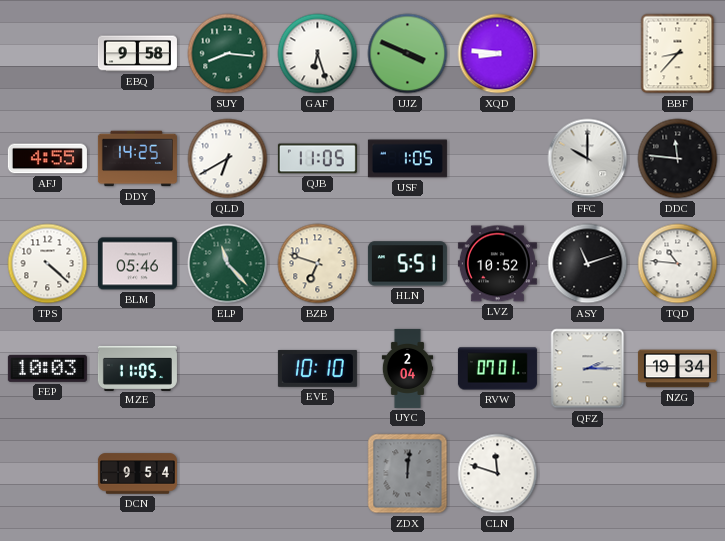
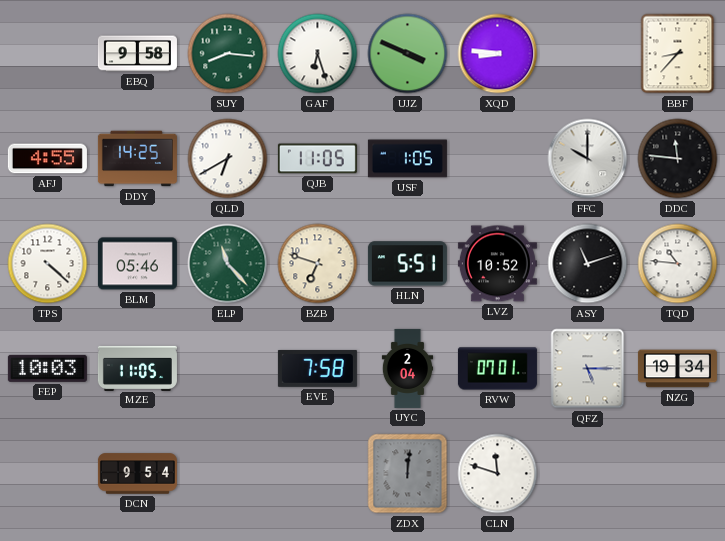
EVE: 10:10 -> 7:58
QFZ: 2:15 -> 5:15
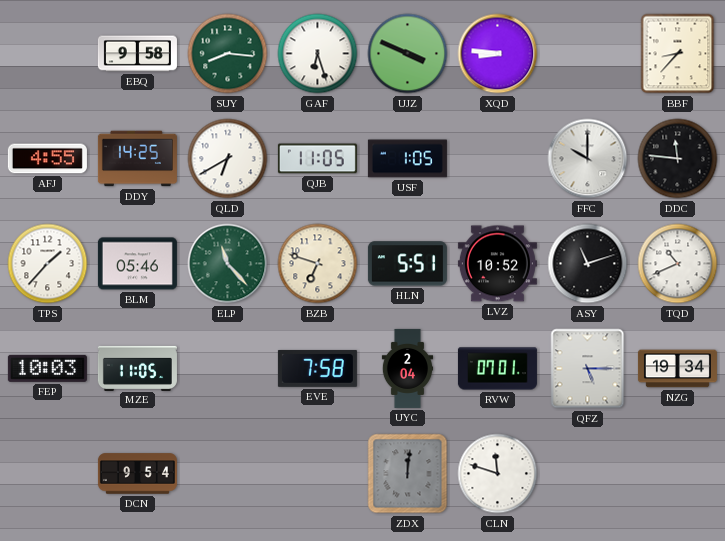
TPS: 4:22 -> 1:37
TQD: 10:46 -> 10:41
